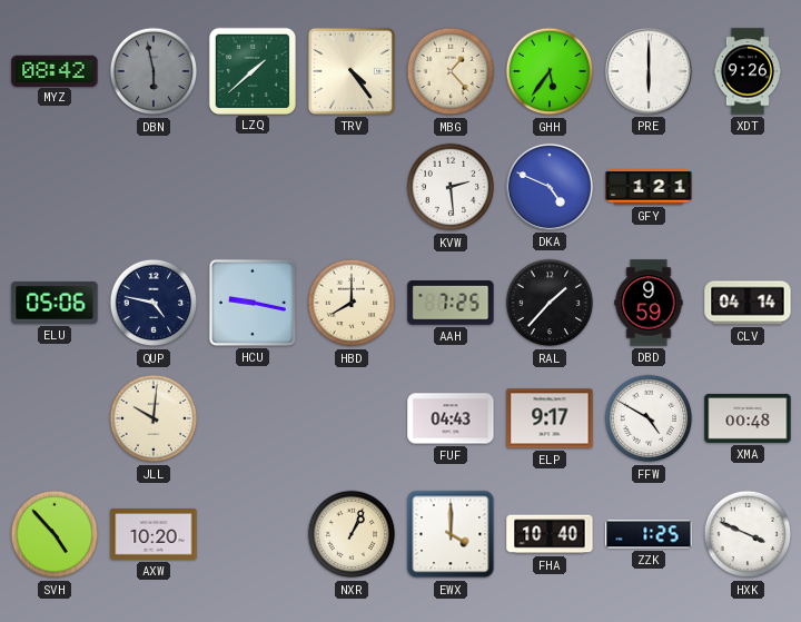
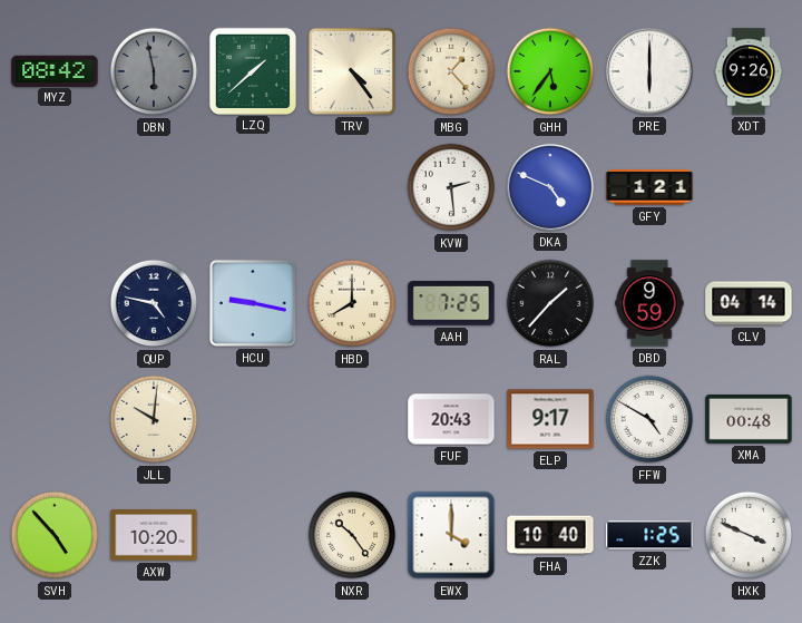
ELU: 05:06 -> none
FUF: 04:43 -> 20:43
NXR: 1:04 -> 10:24
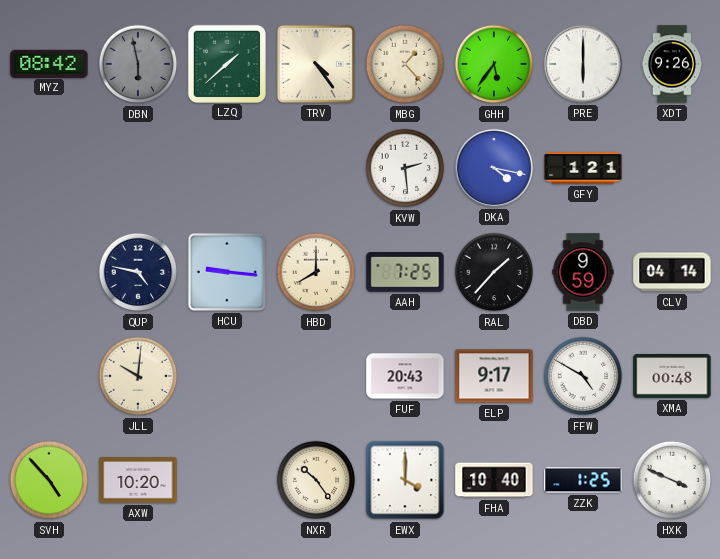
DKA: 4:49 -> 4:17
HCU: 9:17 -> 9:16
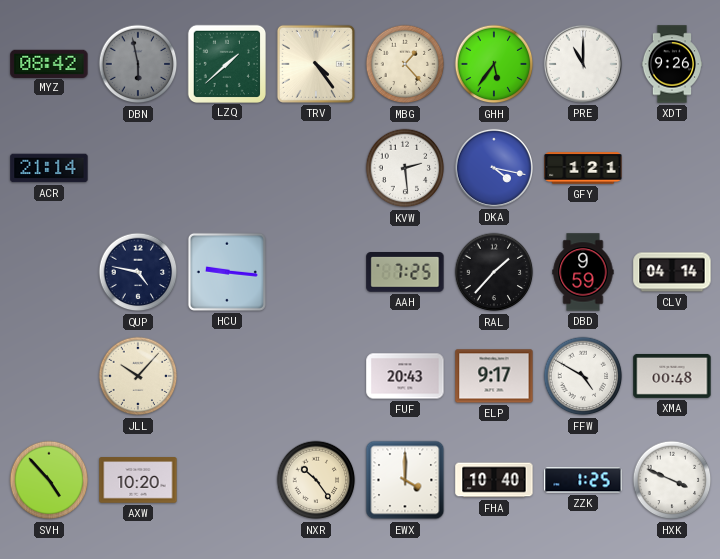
PRE: 6:00 -> 11:00
ACR: none -> 21:14
HBD: 8:00 -> none
JLL: 10:01 -> 10:07
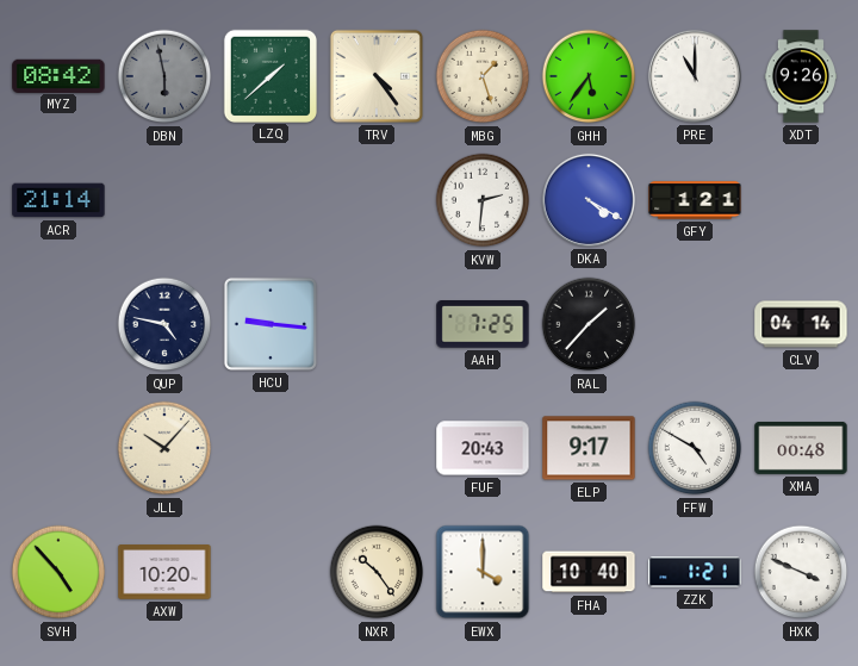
MBG: 1:23 -> 1:27
KVW: 2:29 -> 2:31
DKA: 4:17 -> 4:20
DBD: 9:59 -> none
ZZK: 1:25 -> 1:21
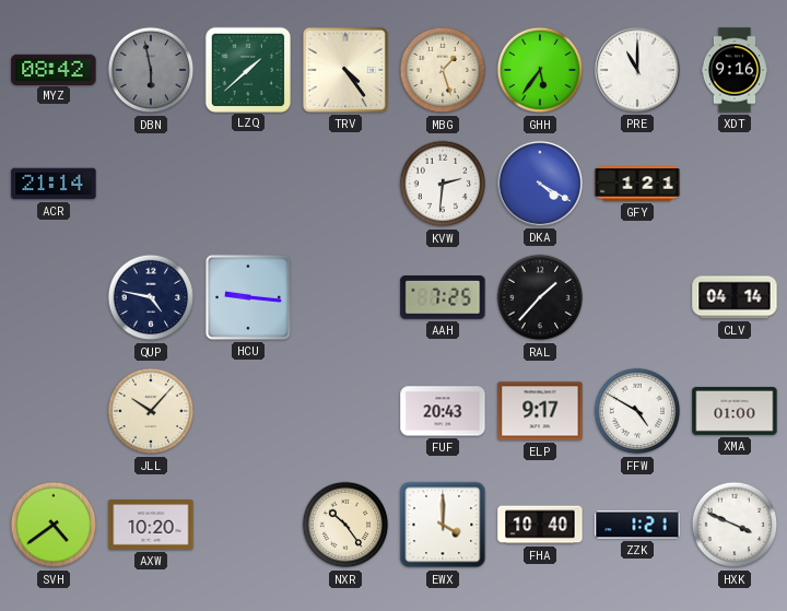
XDT: 9:26 -> 9:16
XMA: 00:48 -> 01:00
SVH: 4:53 -> 4:39
